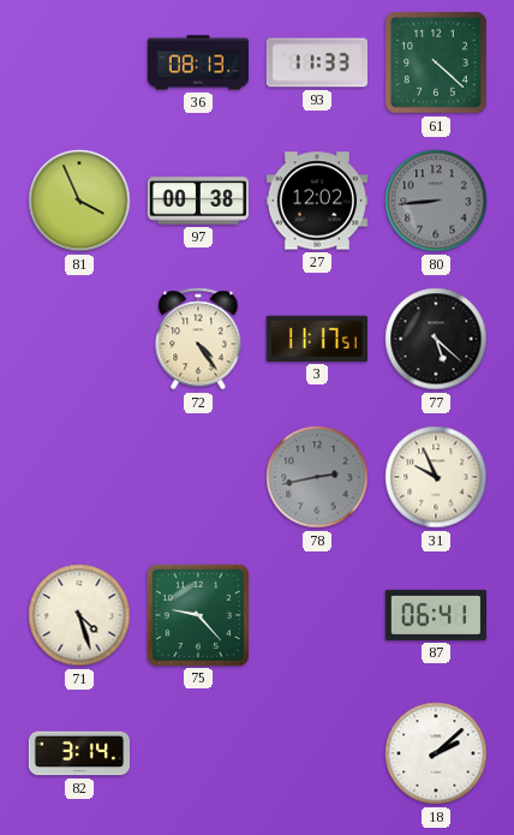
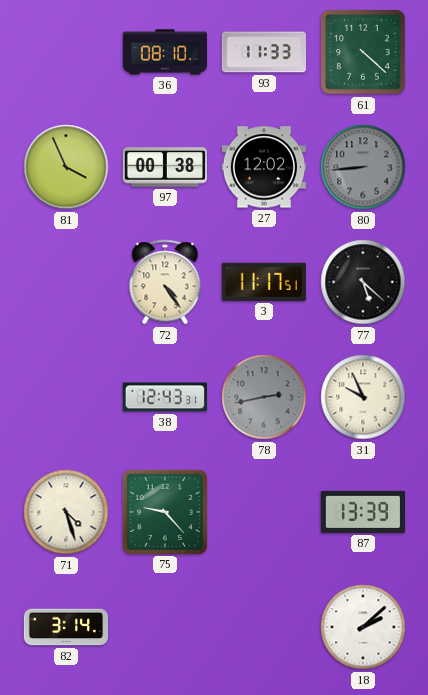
36: 08:13 -> 08:10
38: none -> 12:43
87: 06:41 -> 13:39
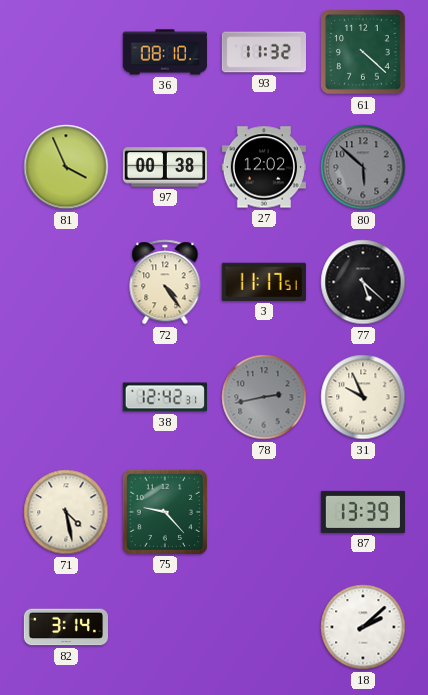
93: 11:33 -> 11:32
80: 8:44 -> 5:52
38: 12:43 -> 12:42
71: 4:27 -> 4:28
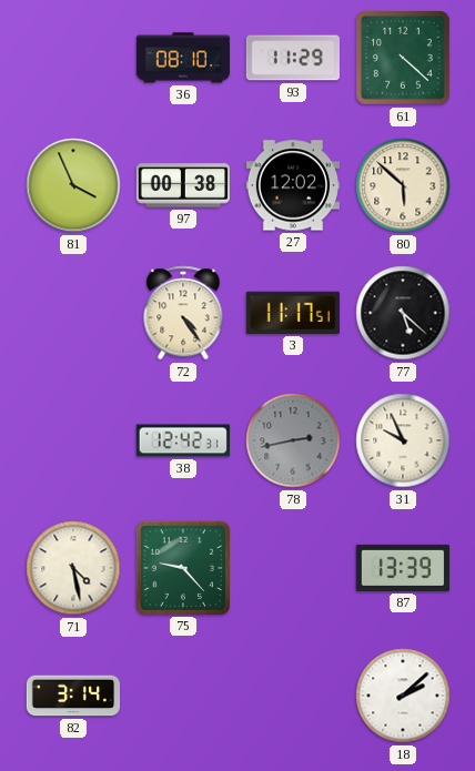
93: 11:32 -> 11:29
80 dial: grey -> cream
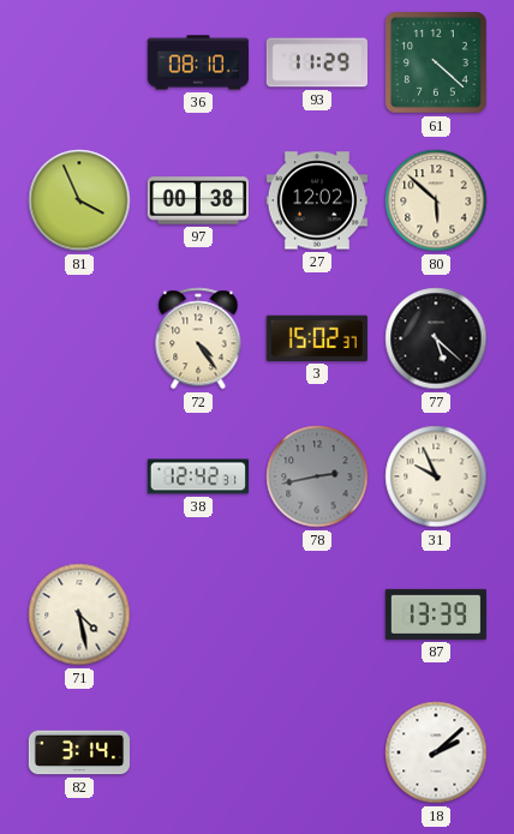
3: 11:17 -> 15:02
75: 9:23 -> none
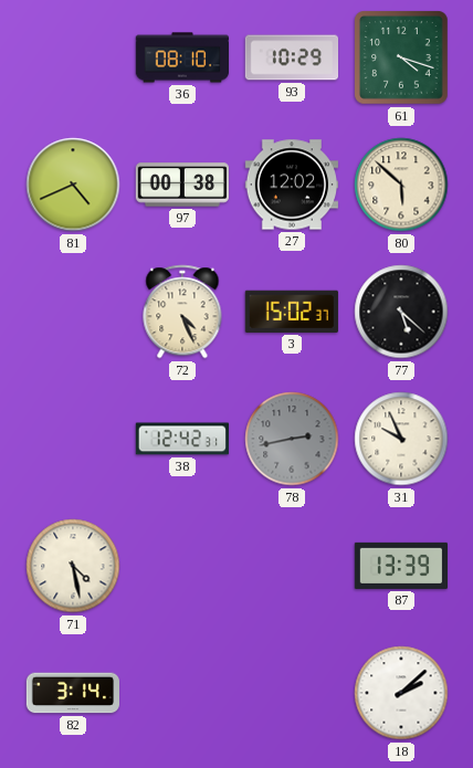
93: 11:29 -> 10:29
61: 4:22 -> 4:18
81: 3:56 -> 4:41
72: 4:24 -> 4:26
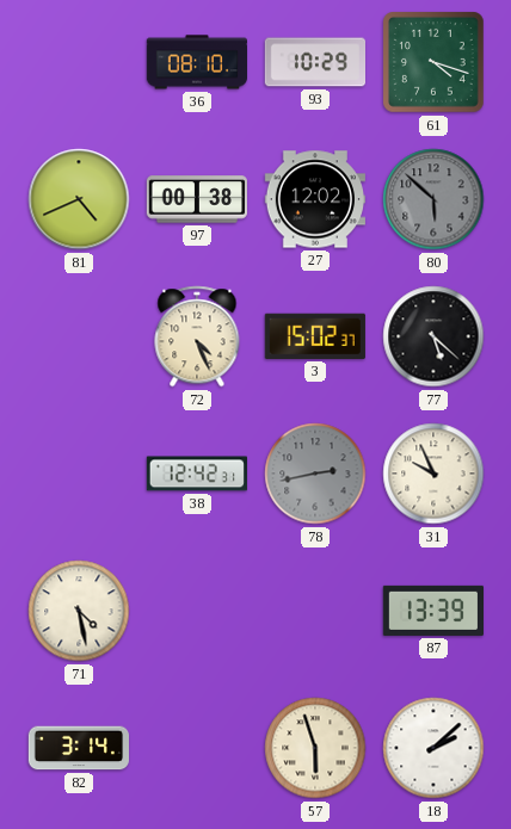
80 dial: cream -> grey
57: none -> 5:57
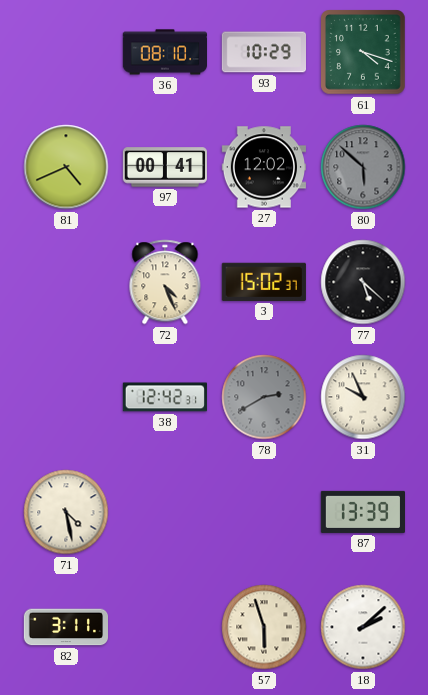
97: 00:38 -> 00:41
78: 2:43 -> 2:40
82: 3:14 -> 3:11
